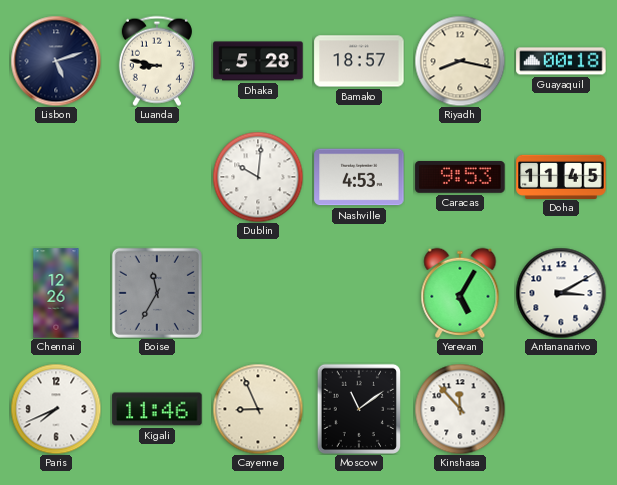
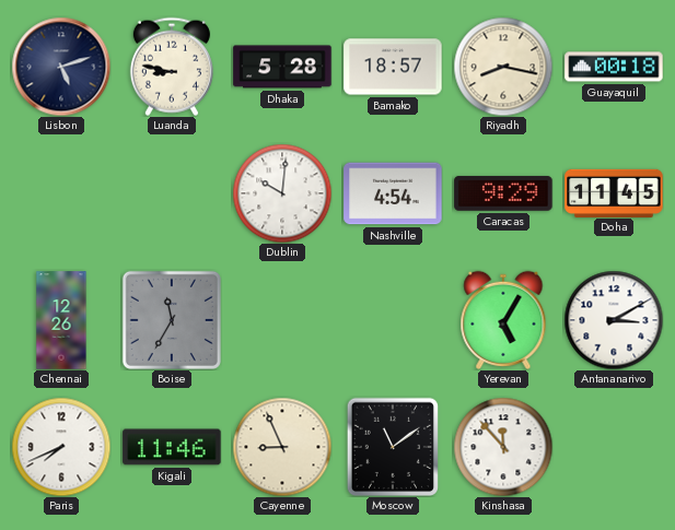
Nashville: 4:53 -> 4:54
Caracas: 9:53 -> 9:29
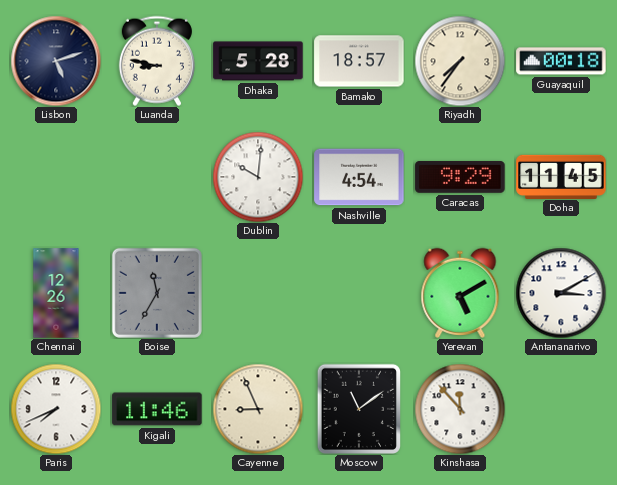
Riyadh: 8:17 -> 7:36
Yerevan: 5:05 -> 5:10
